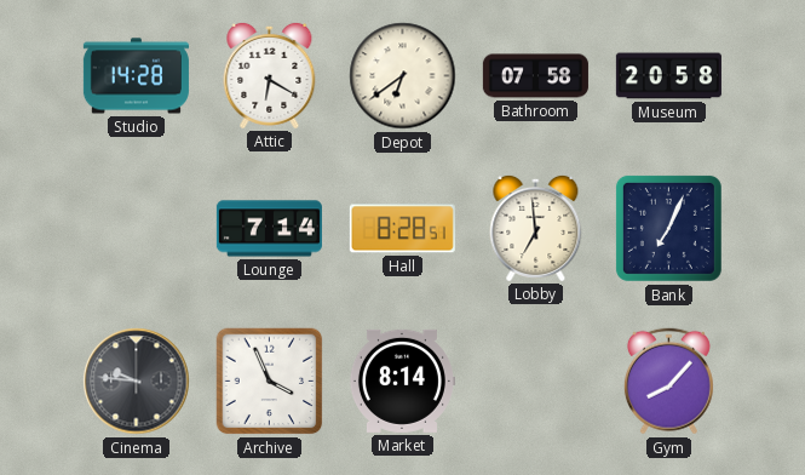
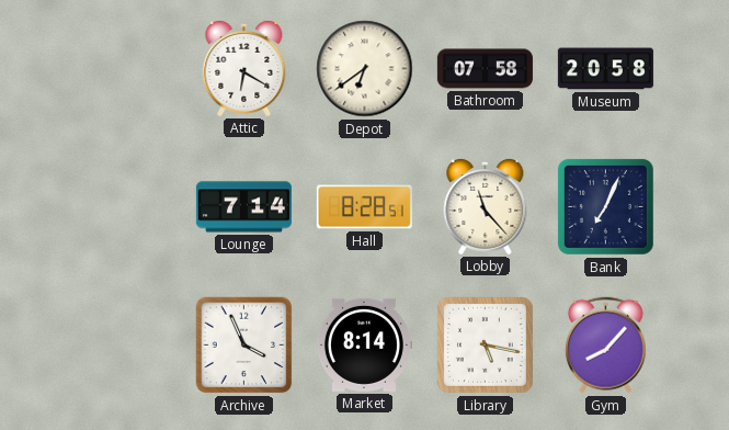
Studio: 14:28 -> none
Lobby: 6:59 -> 11:23
Cinema: 9:46 -> none
Library: none -> 5:17
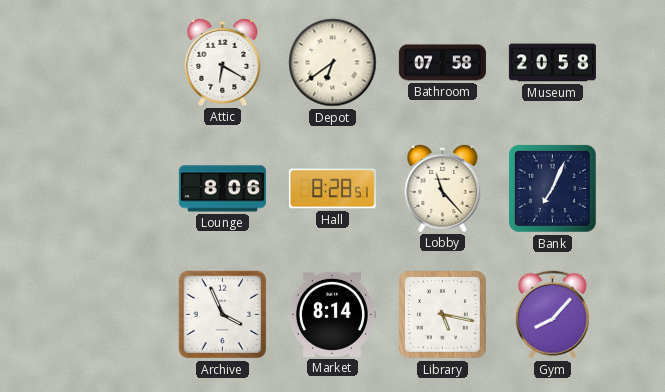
Lounge: 7:14 -> 8:06
